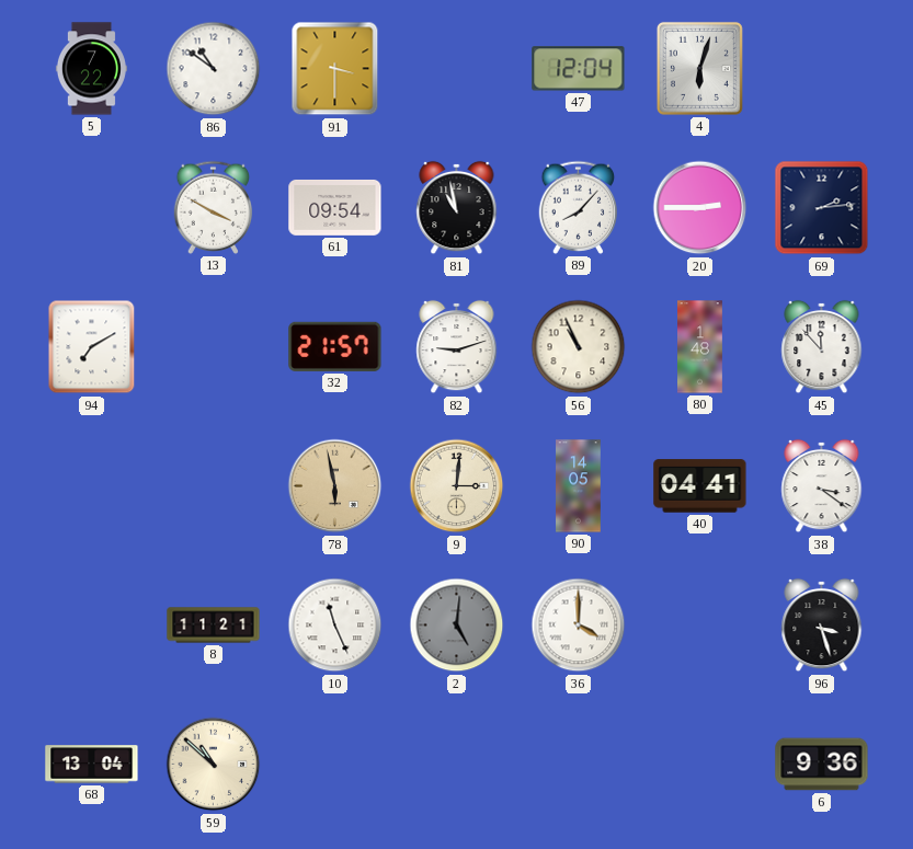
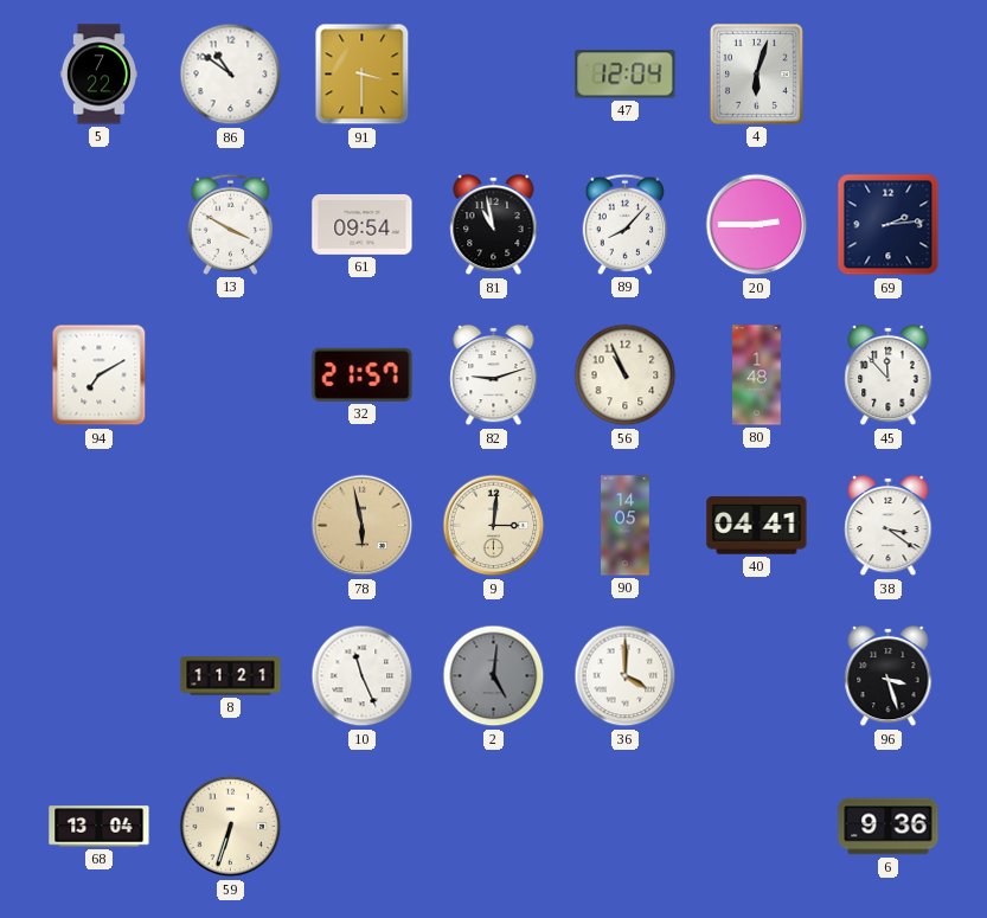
59: 10:52 -> 6:33
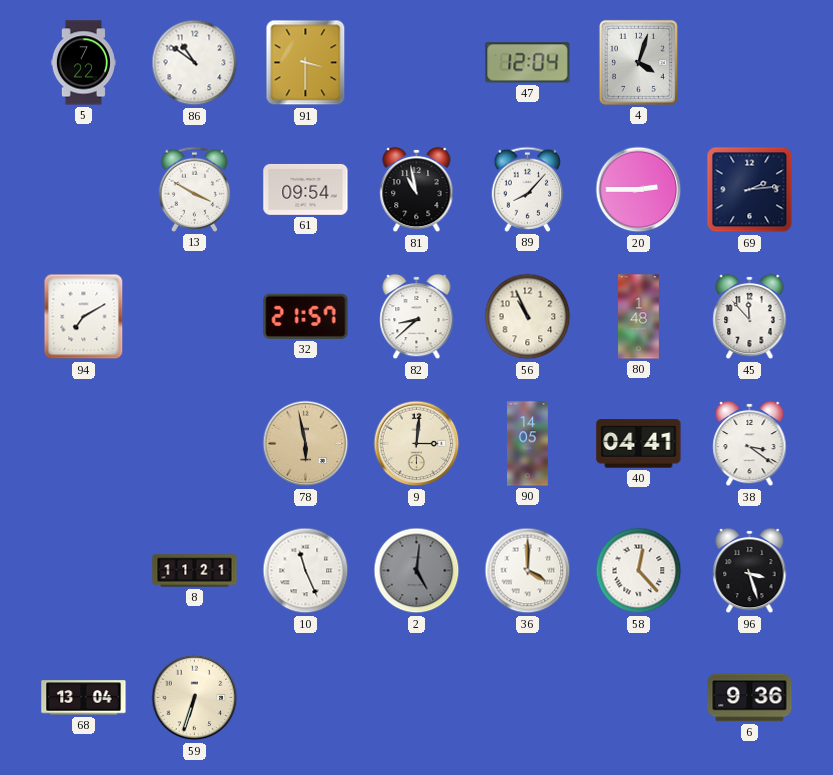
4: 6:03 -> 4:03
82: 9:12 -> 8:38
58: none -> 12:23
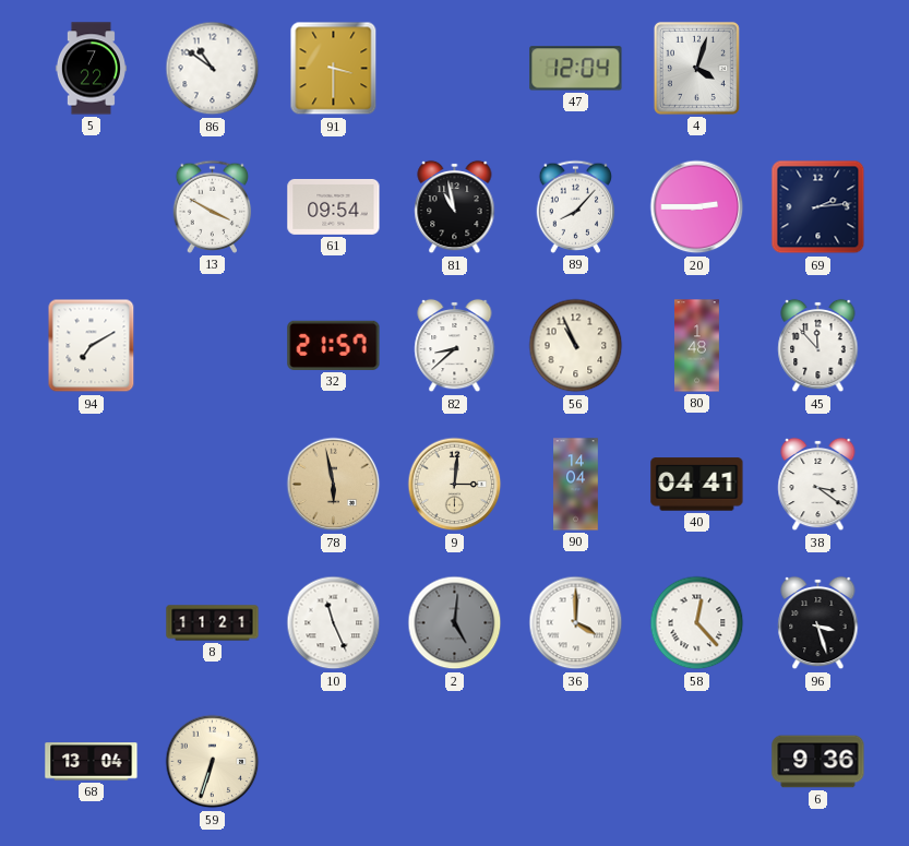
90: 14:05 -> 14:04
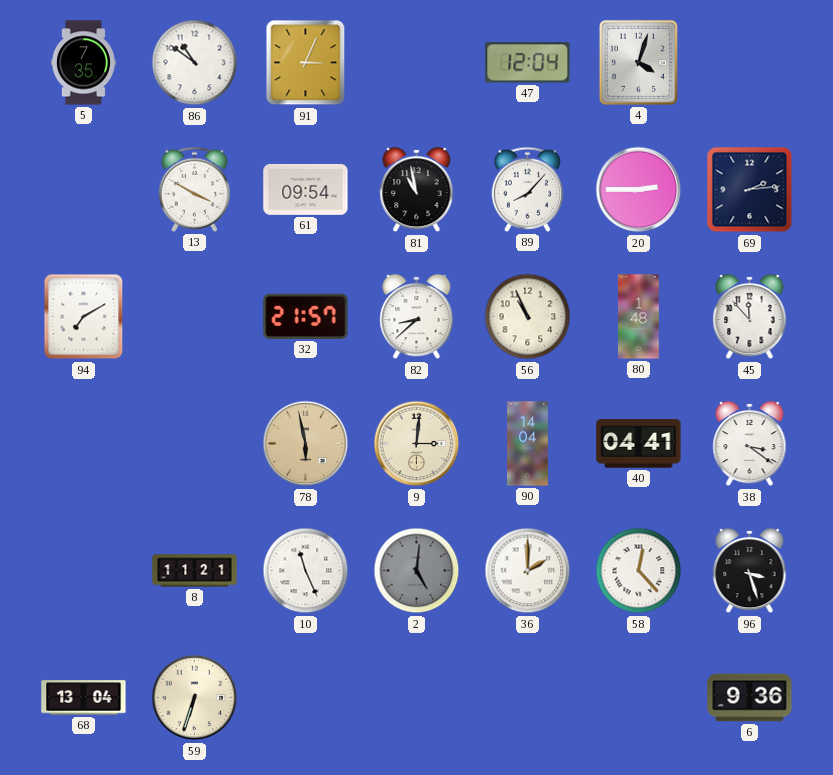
5: 7:22 -> 7:35
91: 3:30 -> 3:04
36: 4:00 -> 2:00
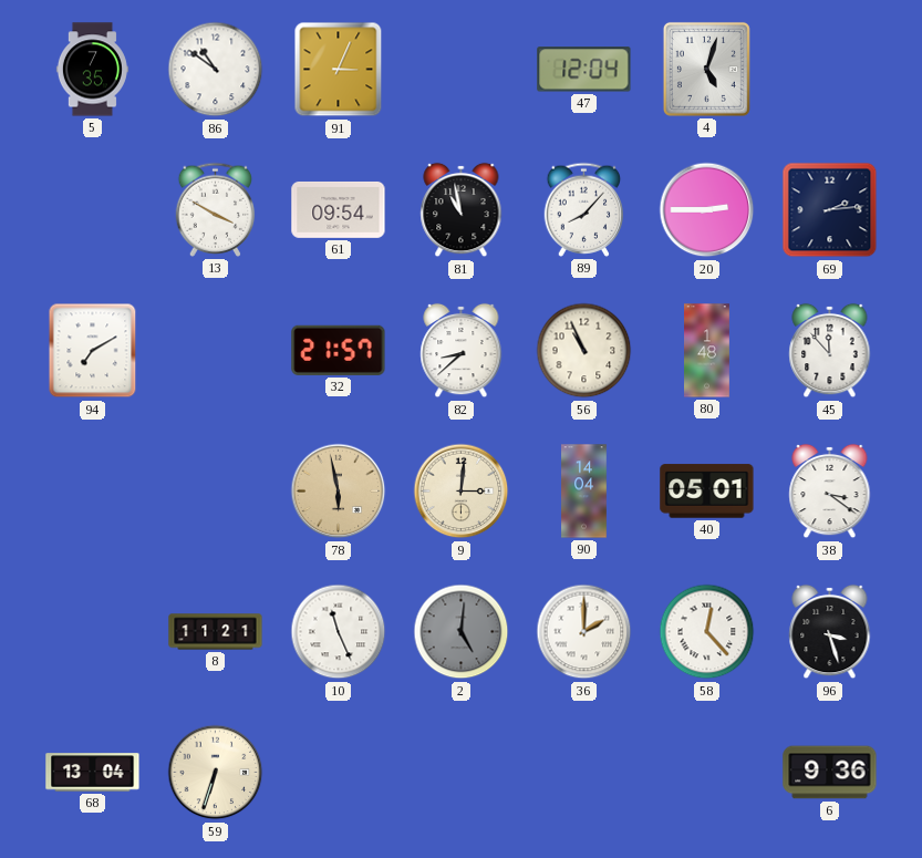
4: 4:03 -> 5:03
40: 04:41 -> 05:01
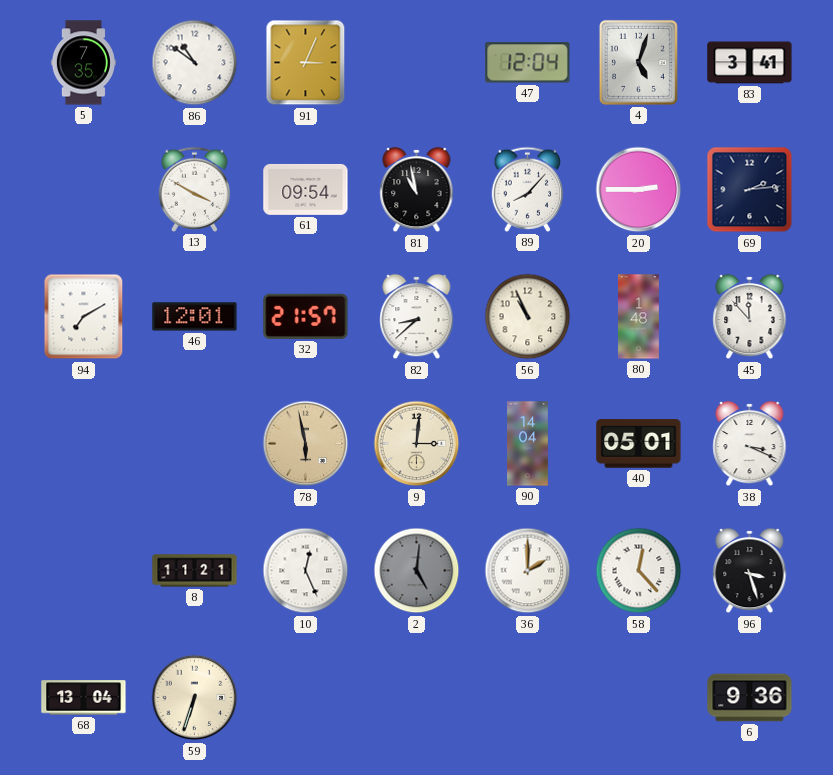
83: none -> 3:41
46: none -> 12:01
38: 3:21 -> 3:19
10: 11:26 -> 12:26
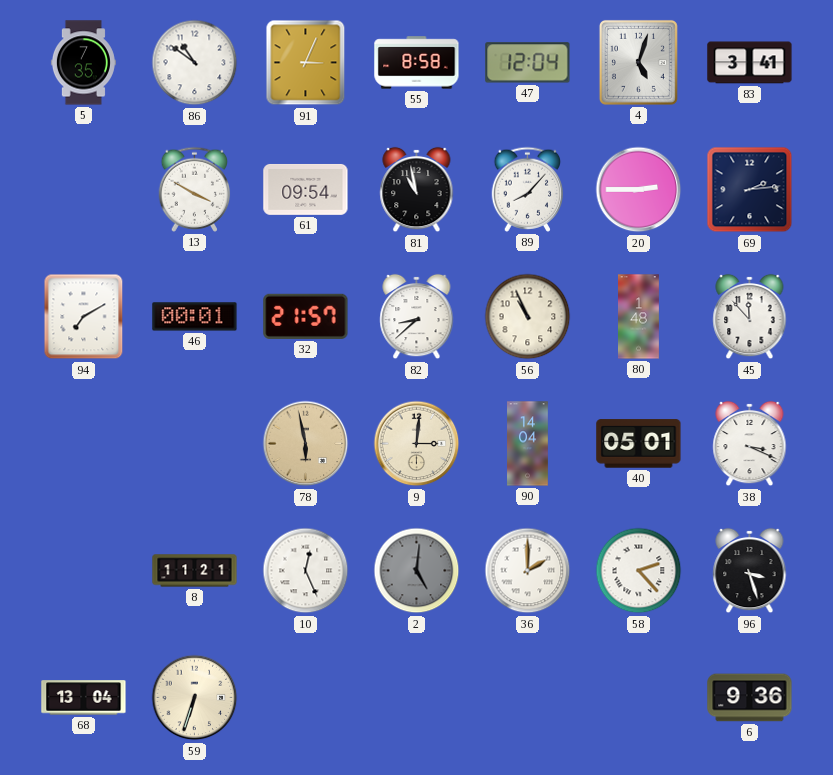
55: none -> 8:58
46: 12:01 -> 00:01
58: 12:23 -> 2:23
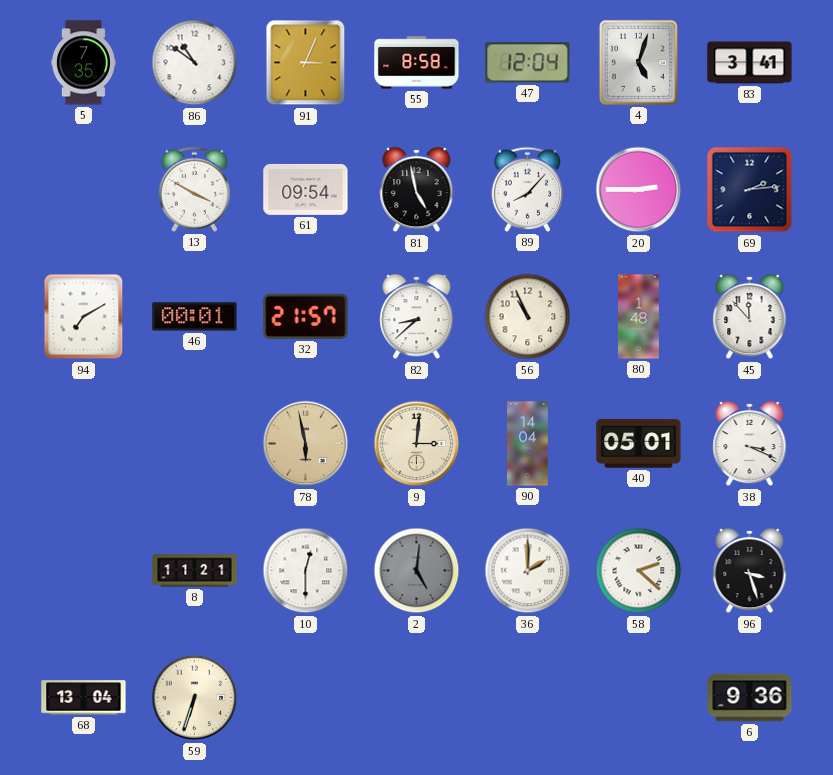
81: 10:58 -> 4:58
10: 12:26 -> 12:30
58: 2:23 -> 2:22
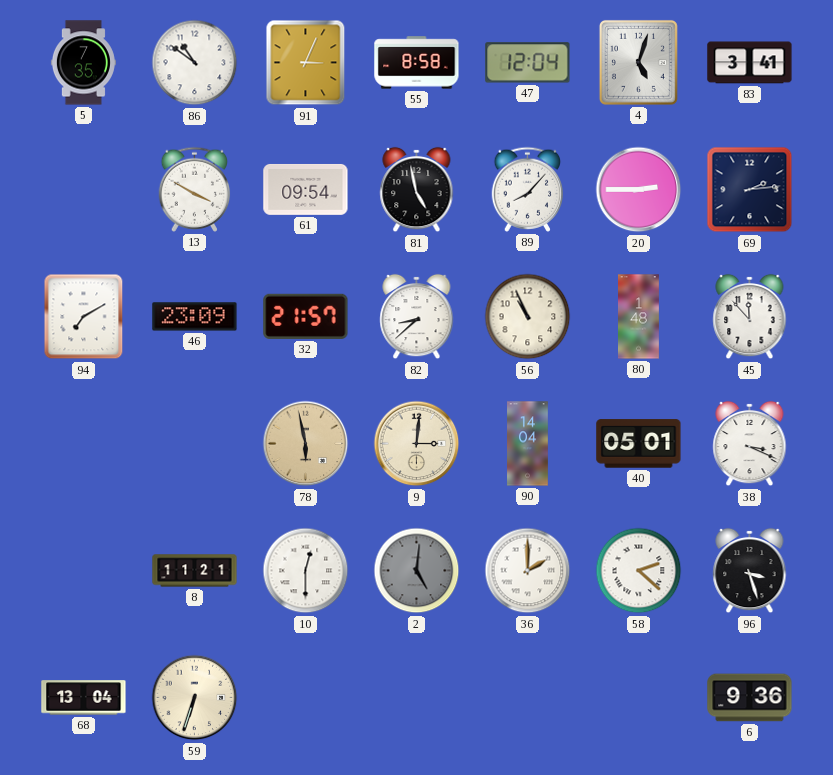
46: 00:01 -> 23:09
